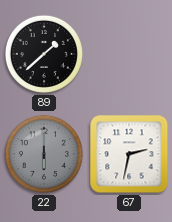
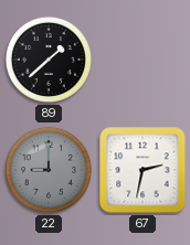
22: 6:00 -> 9:00
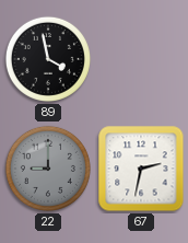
89: 1:38 -> 3:58
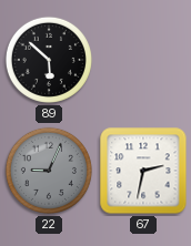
89: 3:58 -> 5:52
22: 9:00 -> 9:04
